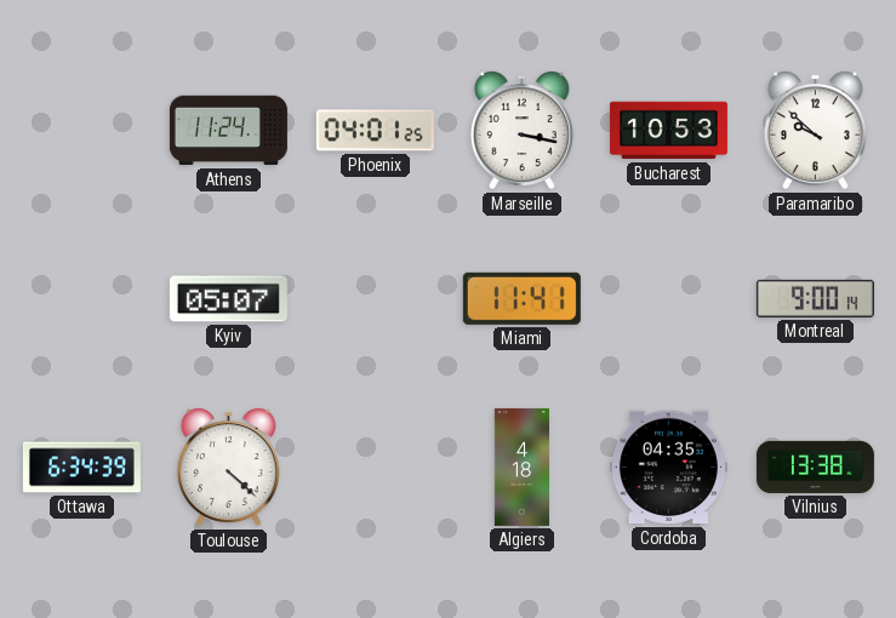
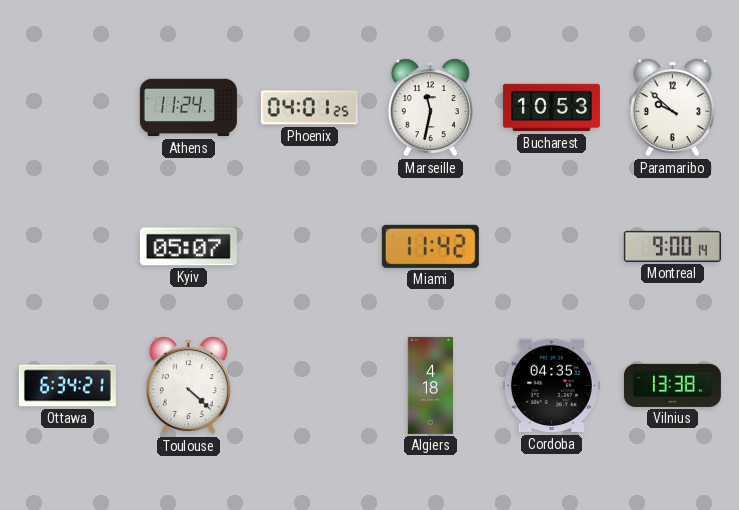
Marseille: 3:17 -> 11:32
Miami: 11:41 -> 11:42
Ottawa: 6:34:39 -> 6:34:21
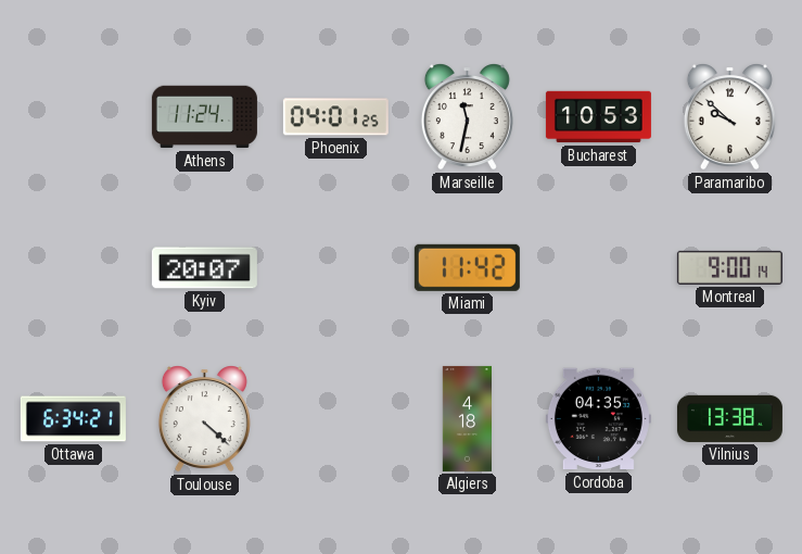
Kyiv: 05:07 -> 20:07
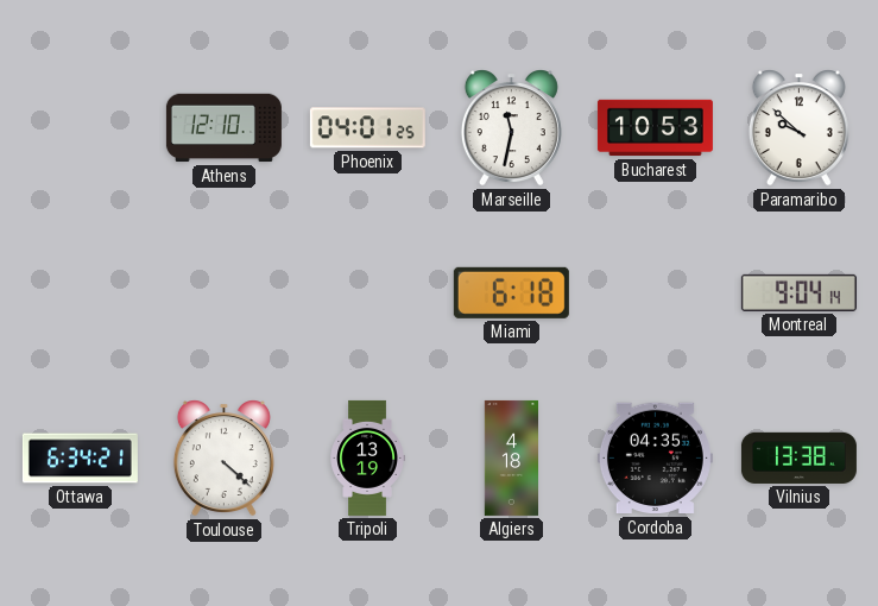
Athens: 11:24 -> 12:10
Kyiv: 20:07 -> none
Miami: 11:42 -> 6:18
Montreal: 9:00 -> 9:04
Tripoli: none -> 13:19
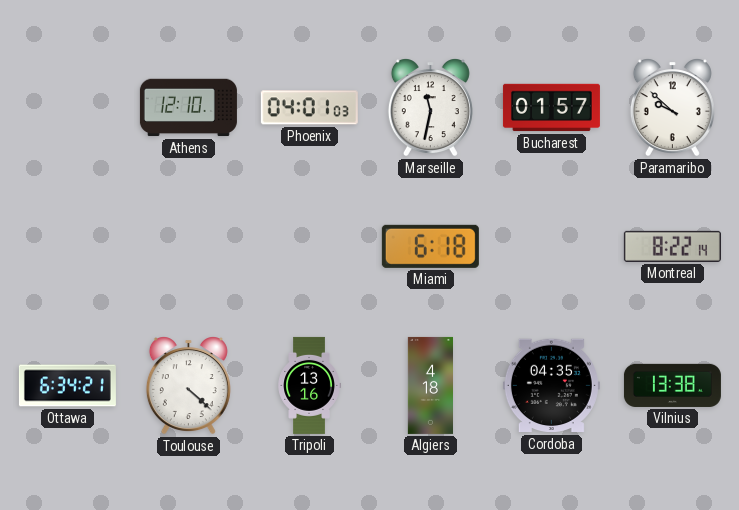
Phoenix: 04:01:25 -> 04:01:03
Bucharest: 10:53 -> 01:57
Montreal: 9:04 -> 8:22
Tripoli: 13:19 -> 13:16
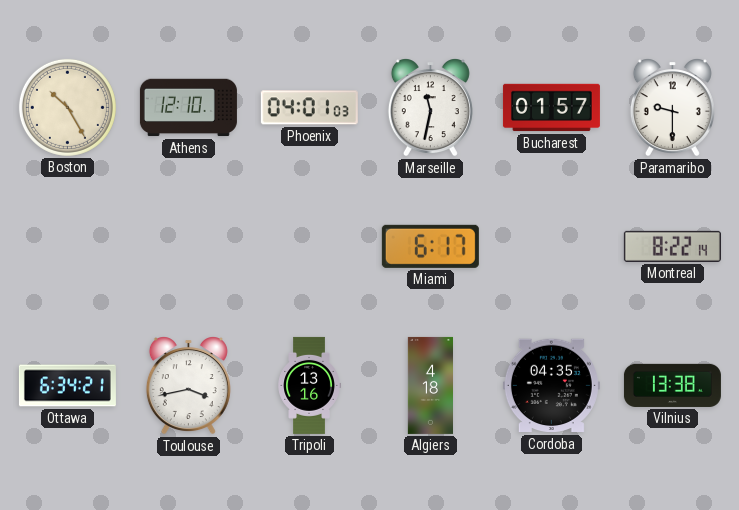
Boston: none -> 10:25
Paramaribo: 9:52 -> 9:30
Miami: 6:18 -> 6:17
Toulouse: 4:22 -> 3:43
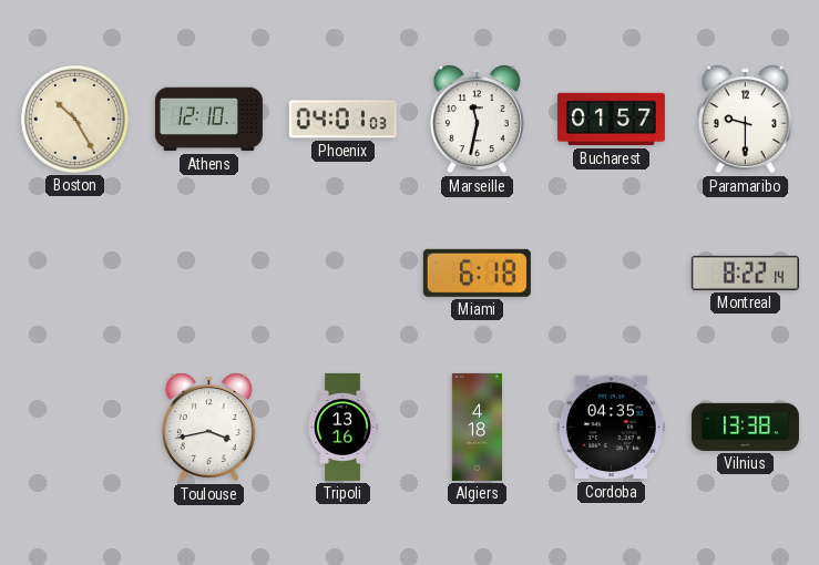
Miami: 6:17 -> 6:18
Ottawa: 6:34 -> none
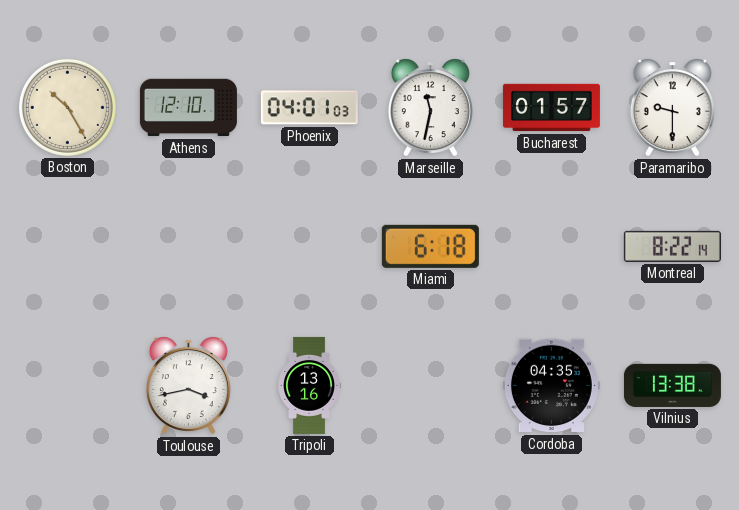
Algiers: 4:18 -> none
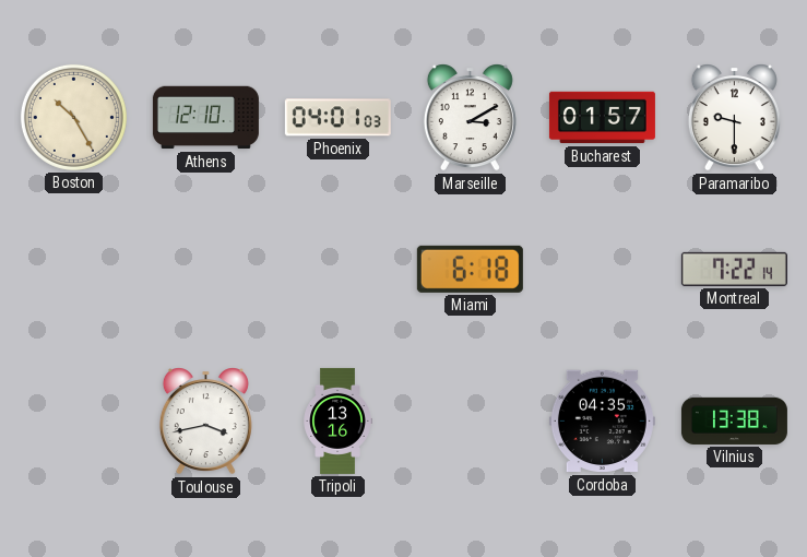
Marseille: 11:32 -> 3:10
Montreal: 8:22 -> 7:22
